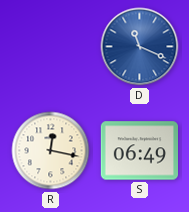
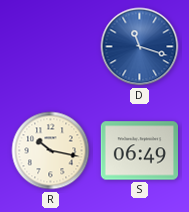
D: 11:19 -> 11:18
R: 12:17 -> 10:17
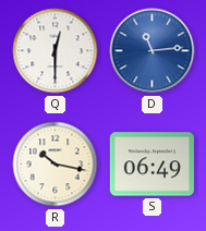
Q: none -> 12:30
D: 11:18 -> 11:14
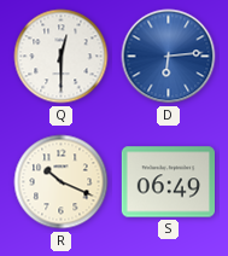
D: 11:14 -> 6:14
R: 10:17 -> 10:19
